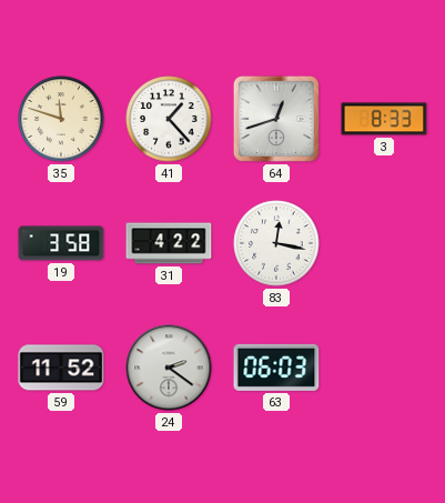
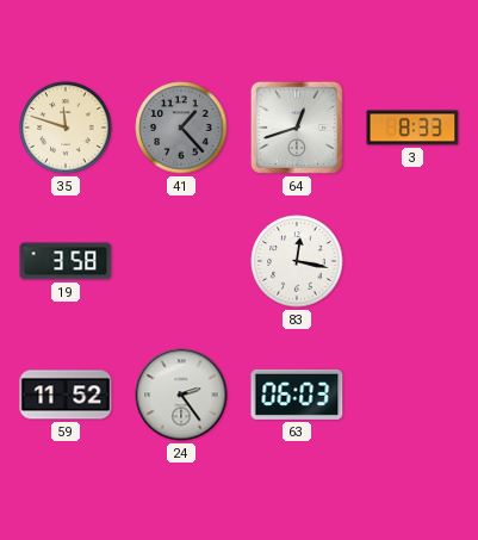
41 dial: white -> grey
31: 4:22 -> none
24: 2:21 -> 2:24
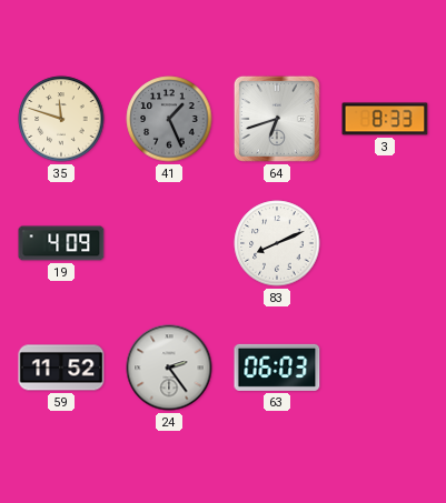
41: 1:23 -> 1:26
64: 12:42 -> 6:42
19: 3:58 -> 4:09
83: 12:17 -> 8:11
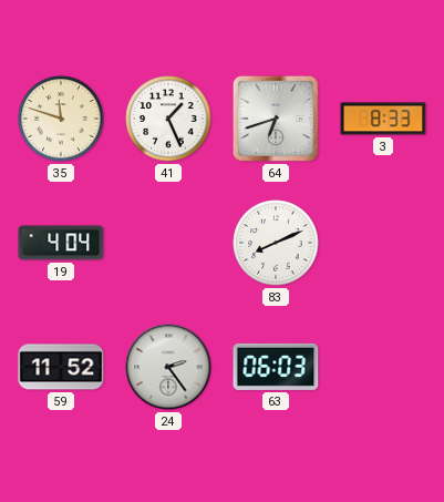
41 dial: grey -> white
19: 4:09 -> 4:04
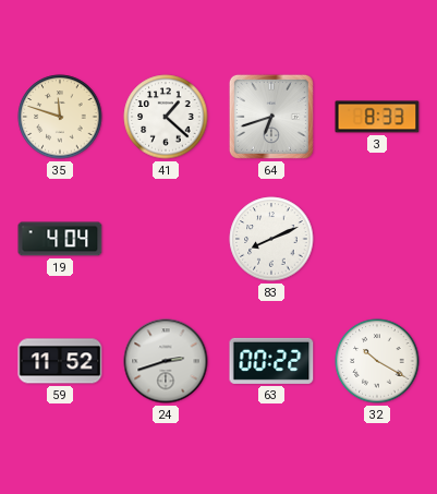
41: 1:26 -> 1:22
24: 2:24 -> 2:42
63: 06:03 -> 00:22
32: none -> 10:20
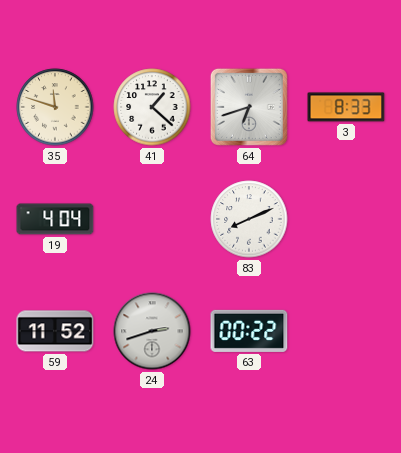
32: 10:20 -> none
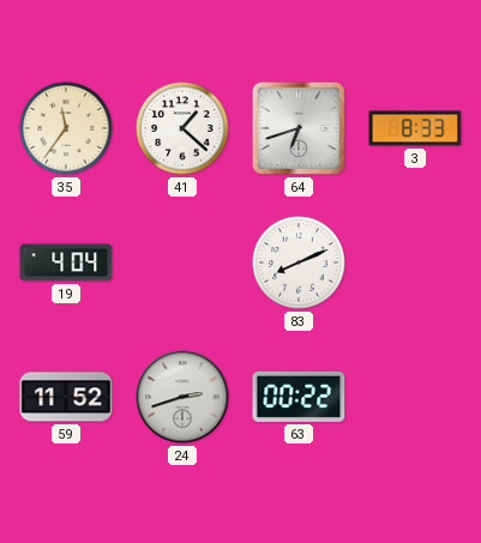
35: 11:48 -> 11:36
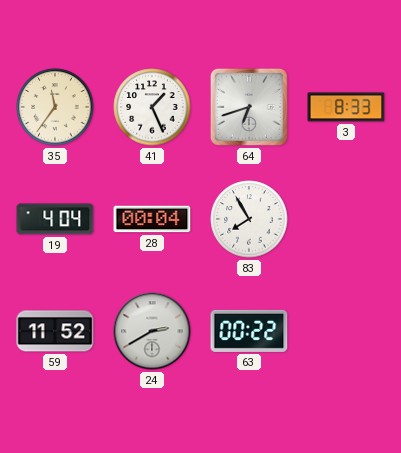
41: 1:22 -> 1:26
28: none -> 00:04
83: 8:11 -> 7:55
24: 2:42 -> 2:40
